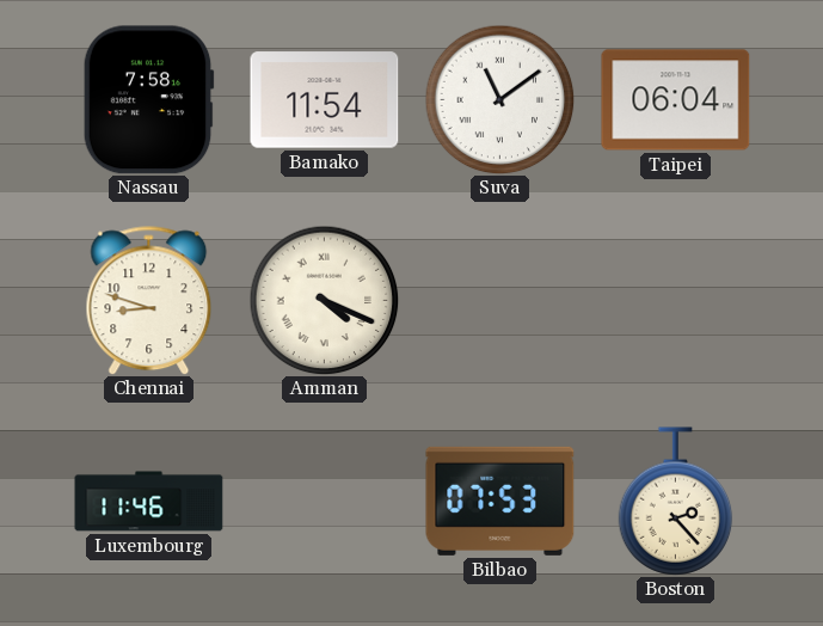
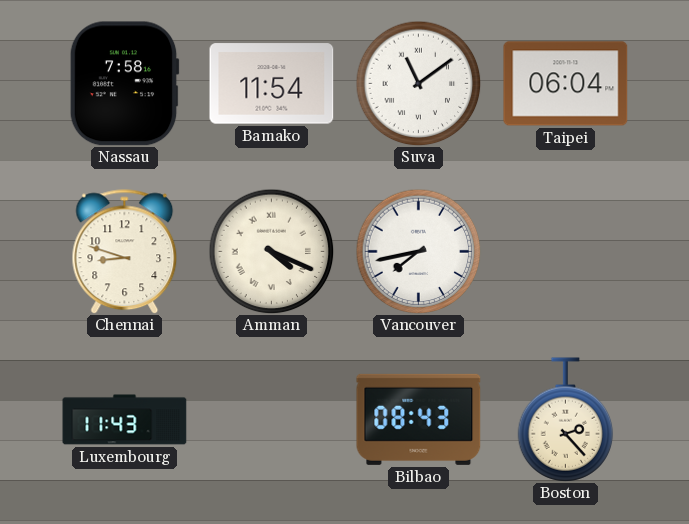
Vancouver: none -> 7:43
Luxembourg: 11:46 -> 11:43
Bilbao: 07:53 -> 08:43
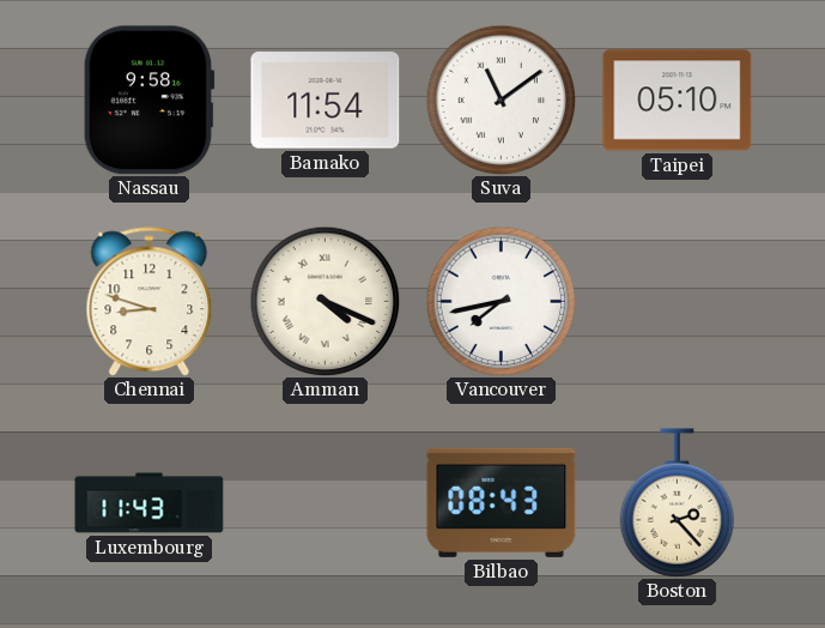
Nassau: 7:58 -> 9:58
Taipei: 06:04 -> 05:10
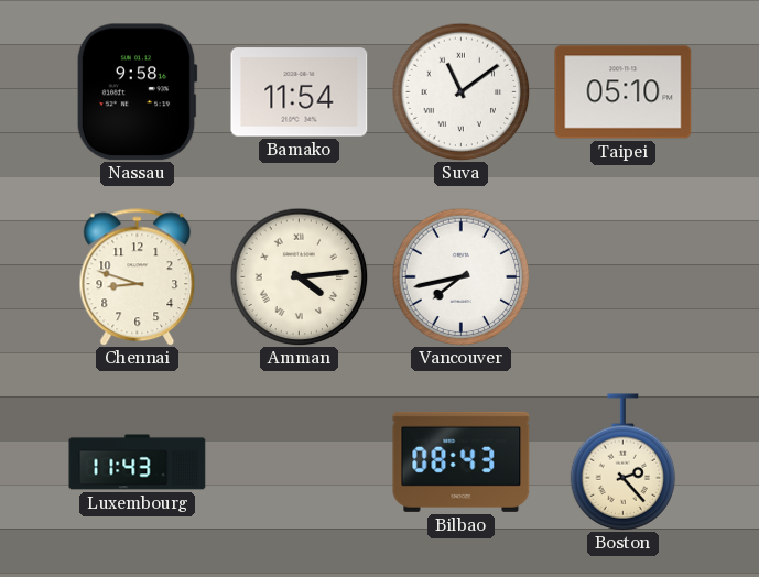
Amman: 4:19 -> 4:14
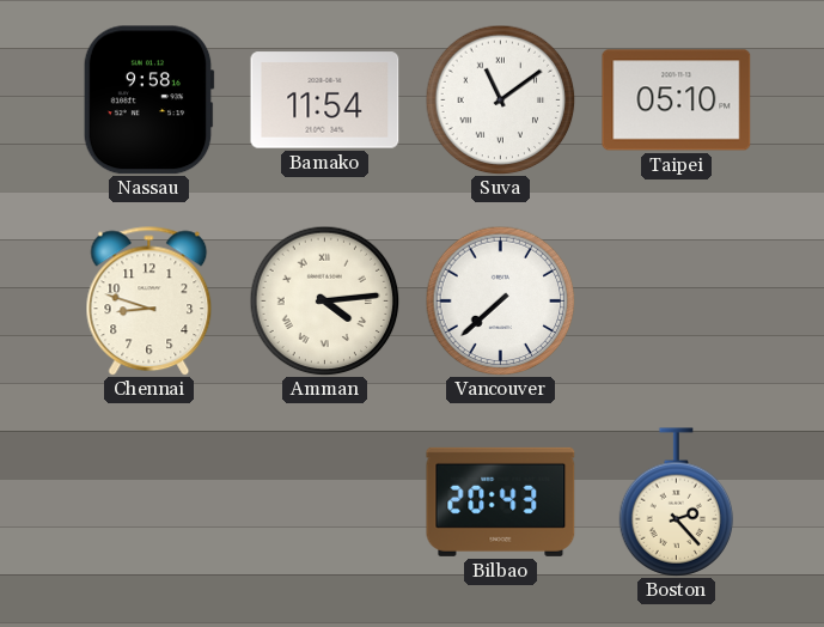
Vancouver: 7:43 -> 7:38
Luxembourg: 11:43 -> none
Bilbao: 08:43 -> 20:43
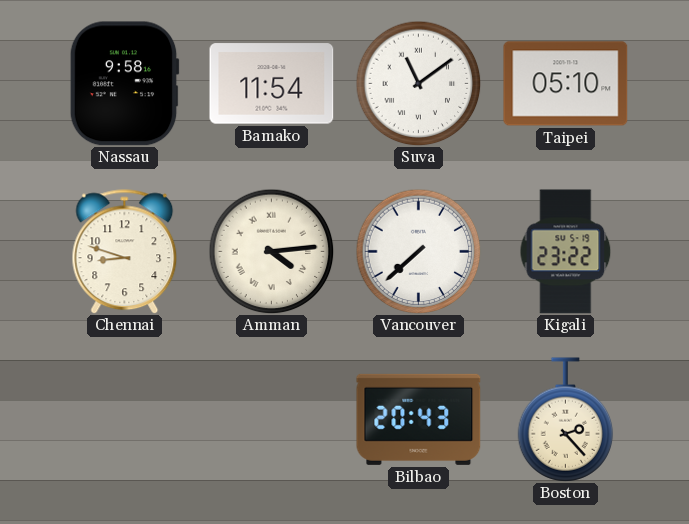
Kigali: none -> 23:22
